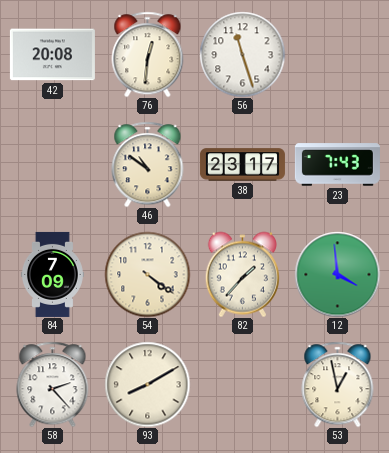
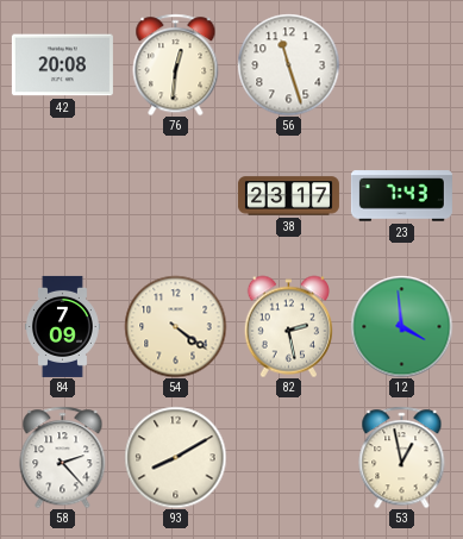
46: 10:51 -> none
82: 1:37 -> 2:28
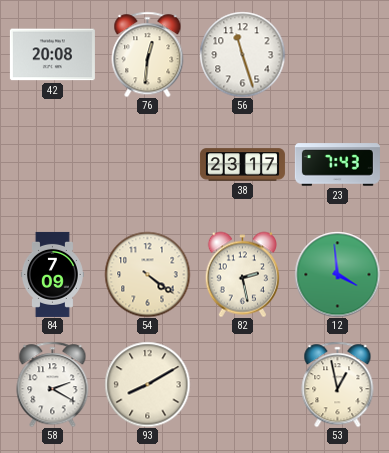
58: 2:23 -> 2:20
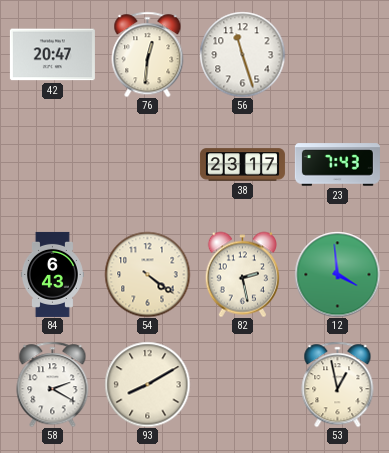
42: 20:08 -> 20:47
84: 7:09 -> 6:43
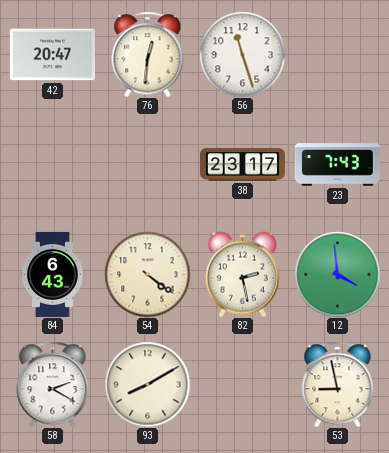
53: 12:58 -> 8:58
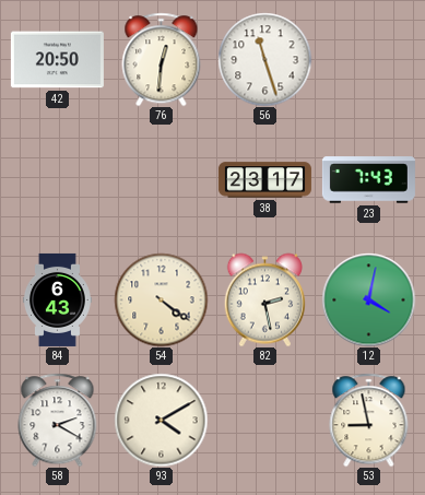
42: 20:47 -> 20:50
12: 3:59 -> 4:02
93: 8:10 -> 4:10
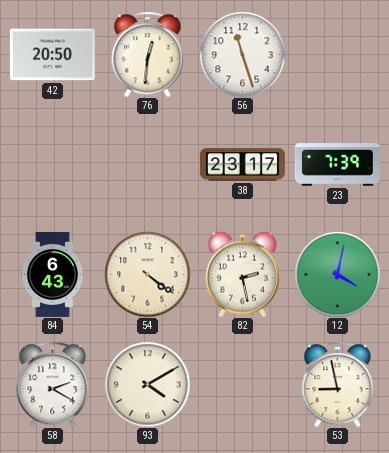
23: 7:43 -> 7:39
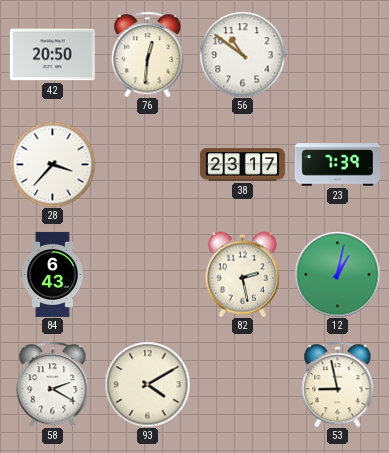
56: 11:27 -> 10:51
28: none -> 3:37
54: 4:21 -> none
12: 4:02 -> 1:02
